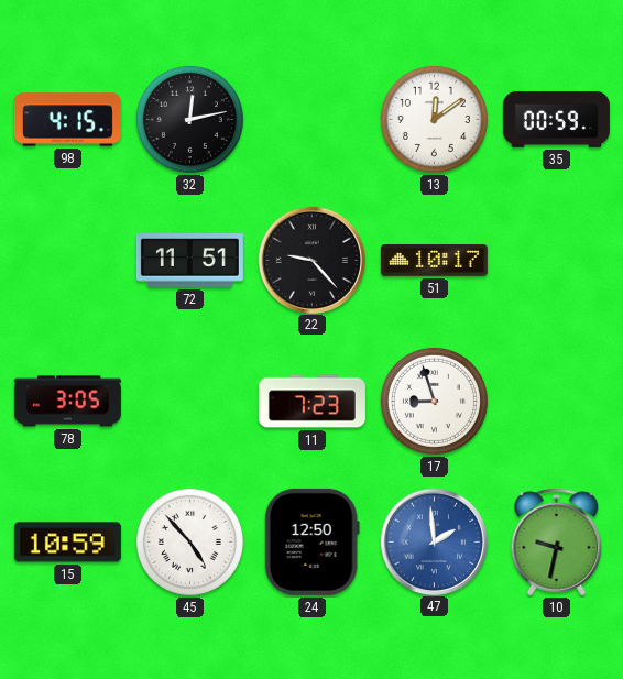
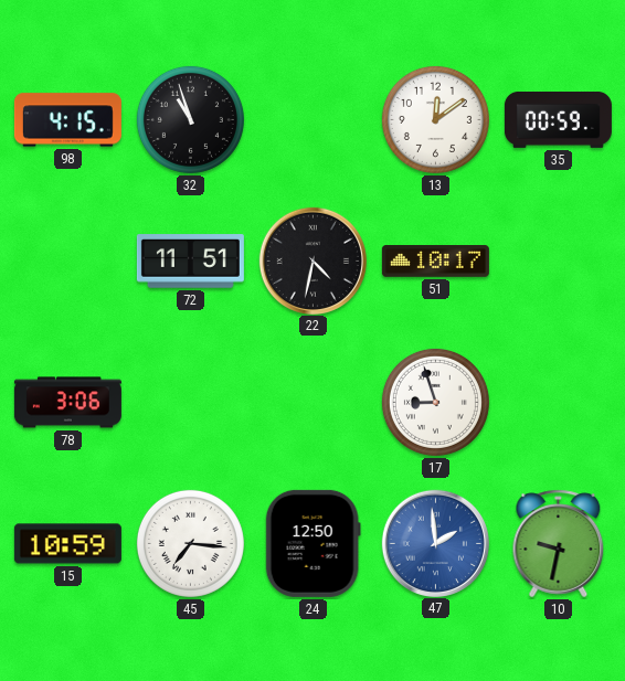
32: 12:13 -> 10:57
22: 9:23 -> 4:32
78: 3:05 -> 3:06
11: 7:23 -> none
45: 4:53 -> 7:16
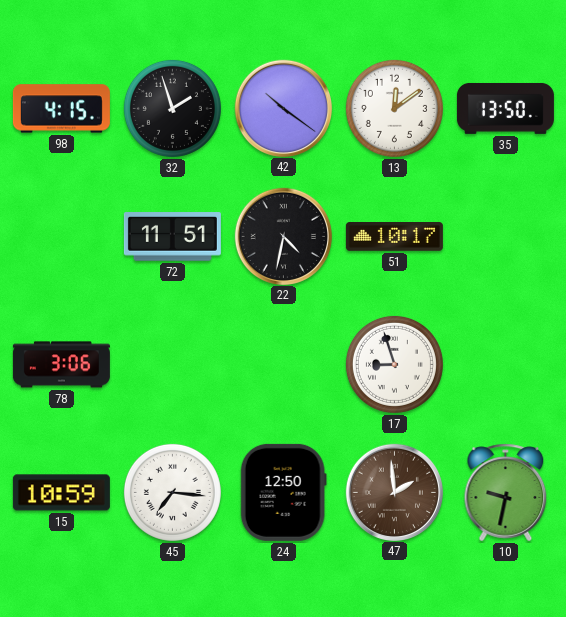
32: 10:57 -> 1:57
42: none -> 10:21
35: 00:59 -> 13:50
47 dial: blue -> brown
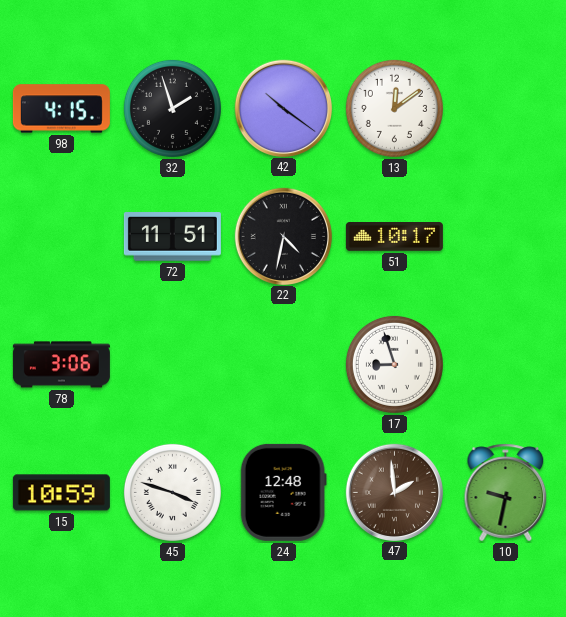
35: 13:50 -> none
45: 7:16 -> 3:48
24: 12:50 -> 12:48
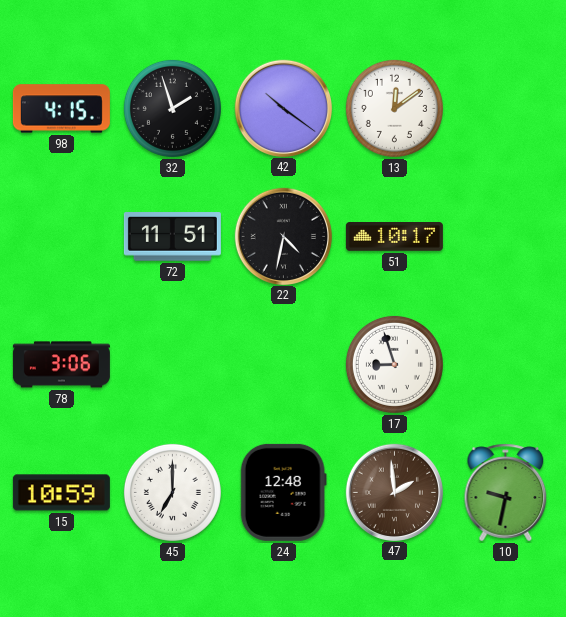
45: 3:48 -> 7:00
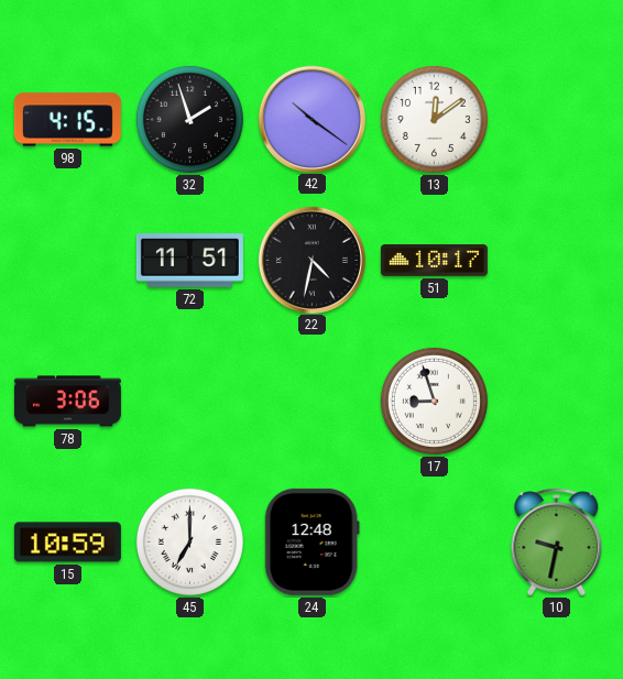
47: 1:59 -> none
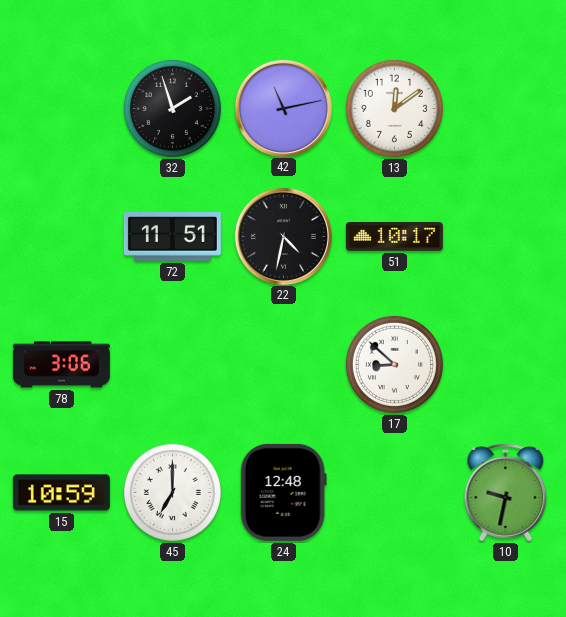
98: 4:15 -> none
42: 10:21 -> 11:13
17: 8:57 -> 8:52
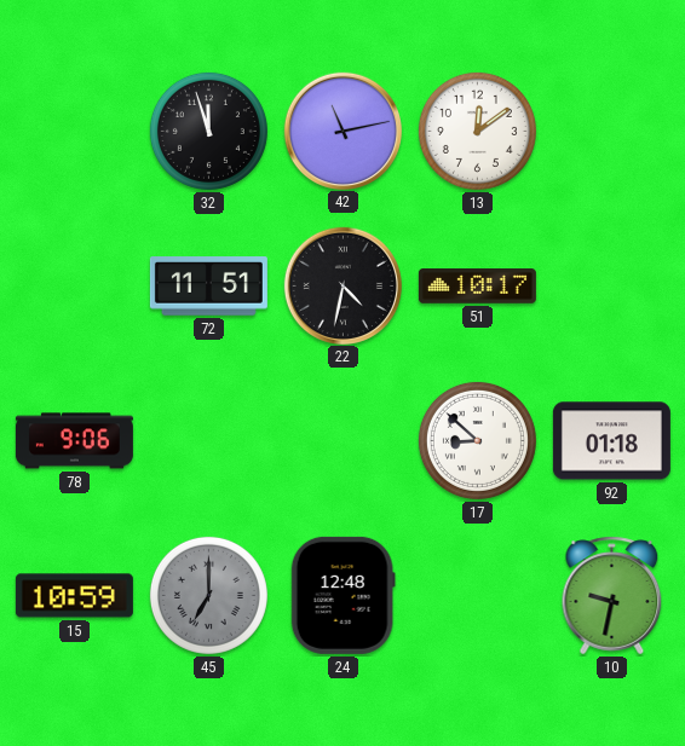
32: 1:57 -> 11:57
78: 3:06 -> 9:06
92: none -> 01:18
45 dial: white -> grey
